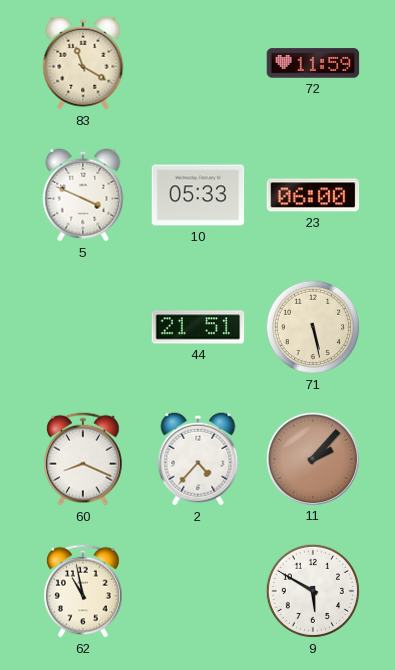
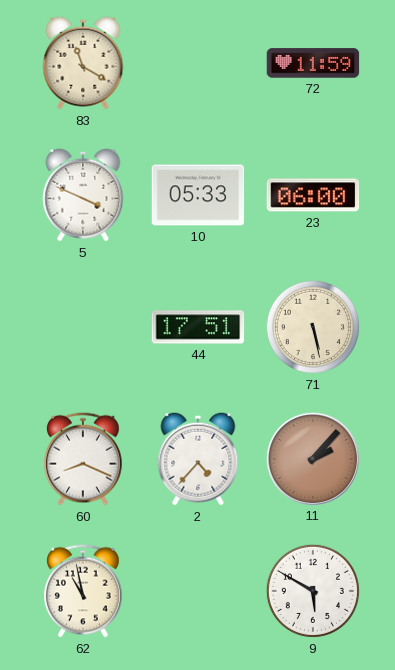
44: 21:51 -> 17:51
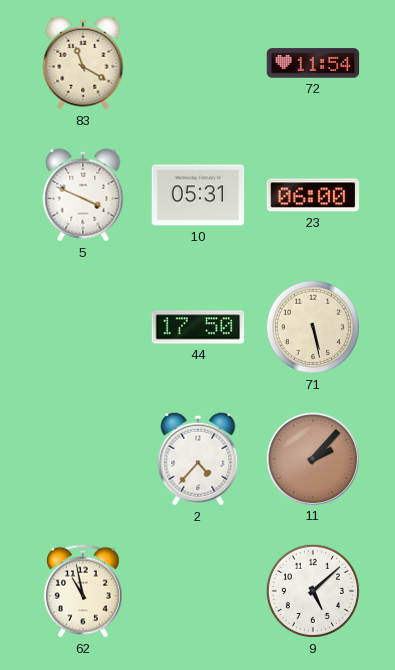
72: 11:59 -> 11:54
10: 05:33 -> 05:31
44: 17:51 -> 17:50
60: 8:19 -> none
9: 5:50 -> 5:08
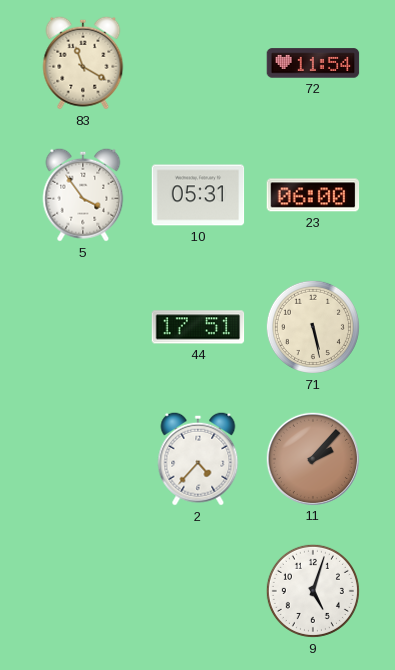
5: 3:49 -> 3:54
44: 17:50 -> 17:51
62: 10:58 -> none
9: 5:08 -> 5:03
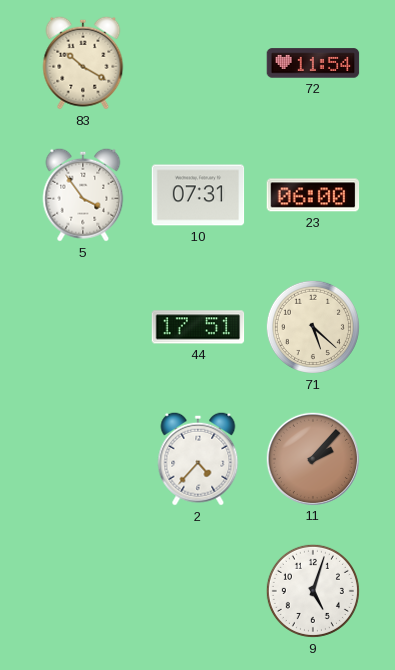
83: 11:20 -> 10:20
10: 05:31 -> 07:31
71: 5:28 -> 5:22
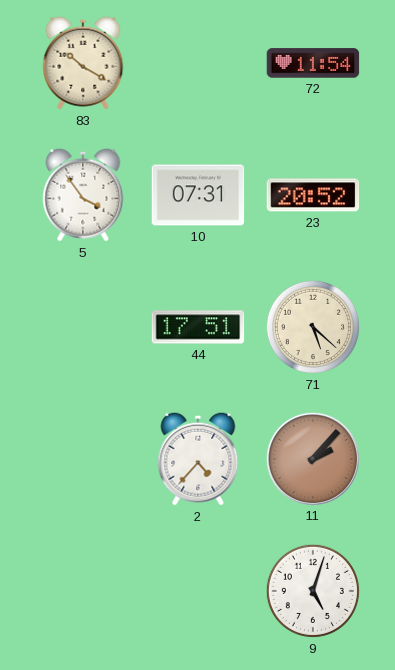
23: 06:00 -> 20:52
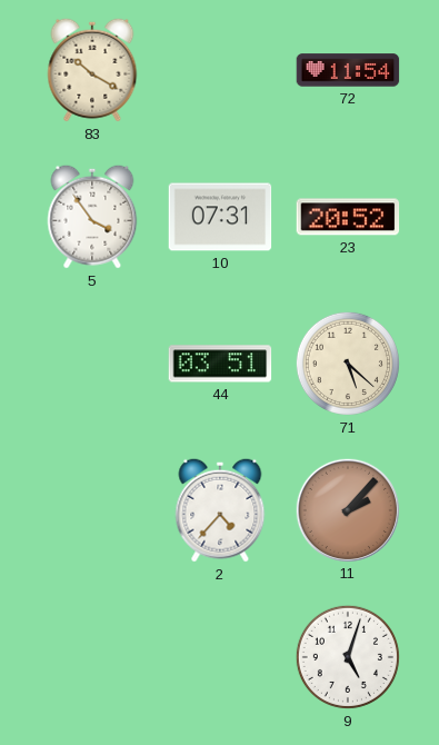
44: 17:51 -> 03:51
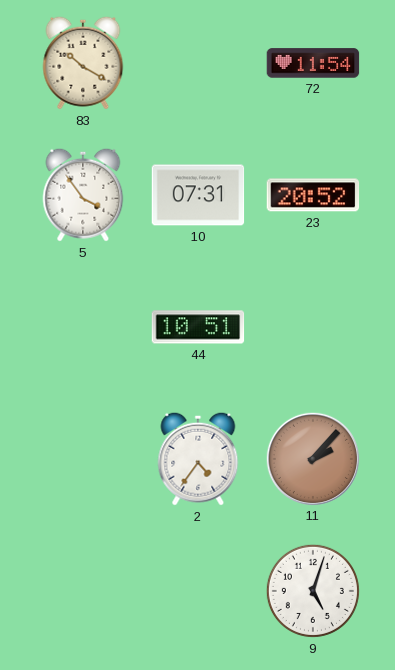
44: 03:51 -> 10:51
71: 5:22 -> none
2: 4:37 -> 4:36
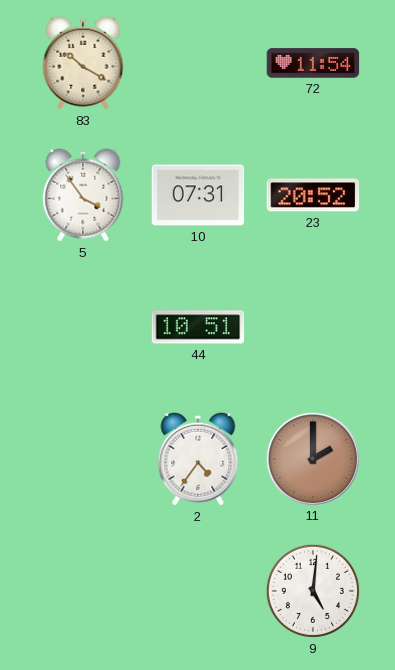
11: 2:07 -> 2:00
9: 5:03 -> 5:01
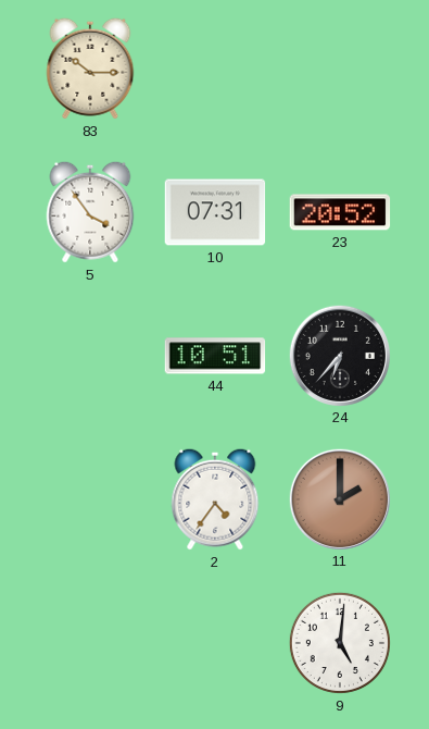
83: 10:20 -> 10:15
72: 11:54 -> none
24: none -> 6:37
